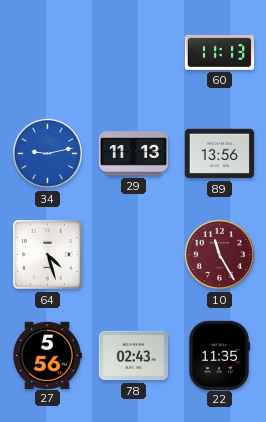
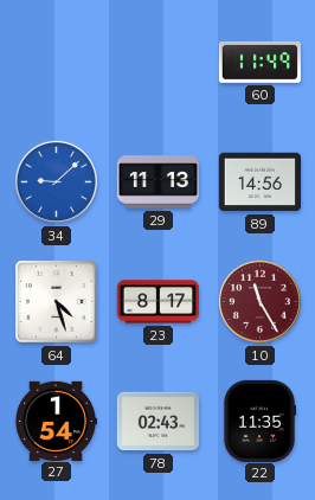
60: 11:13 -> 11:49
34: 9:13 -> 9:08
89: 13:56 -> 14:56
23: none -> 8:17
27: 5:56 -> 1:54
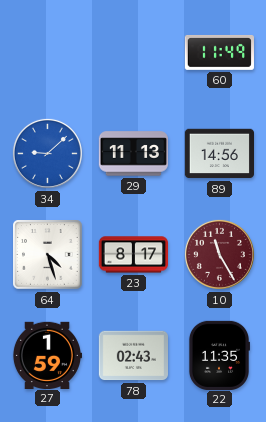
27: 1:54 -> 1:59
